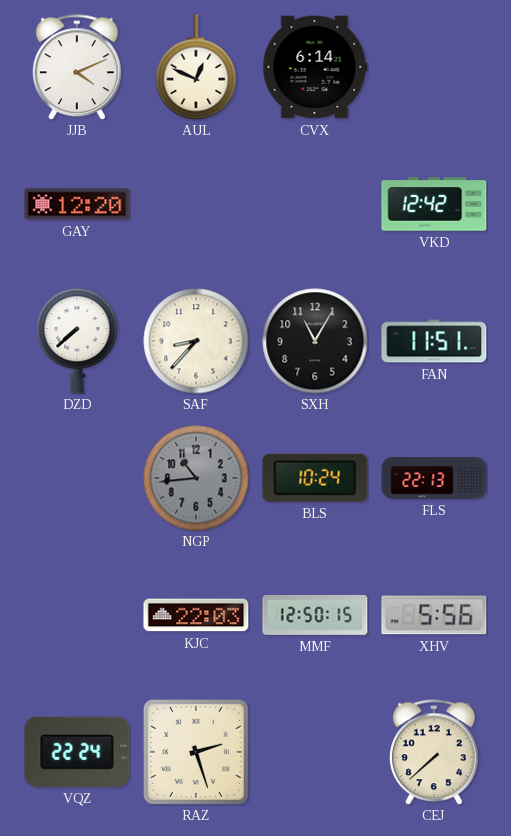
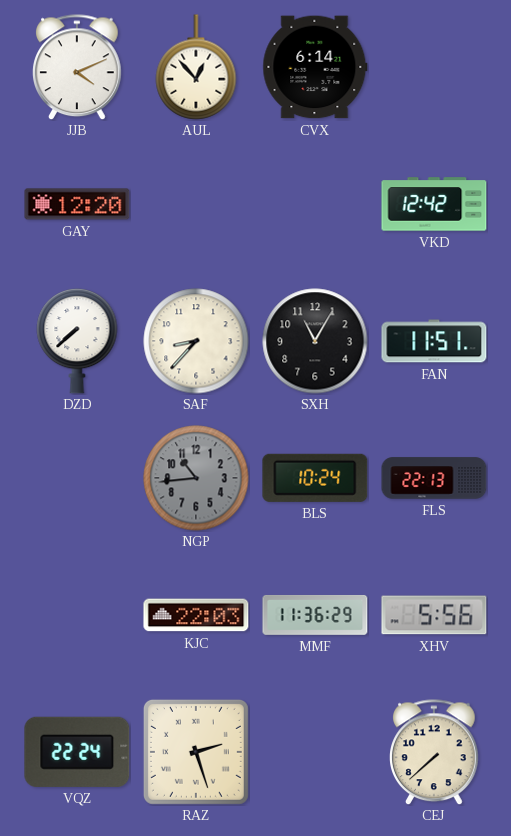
AUL: 12:49 -> 12:53
MMF: 12:50 -> 11:36
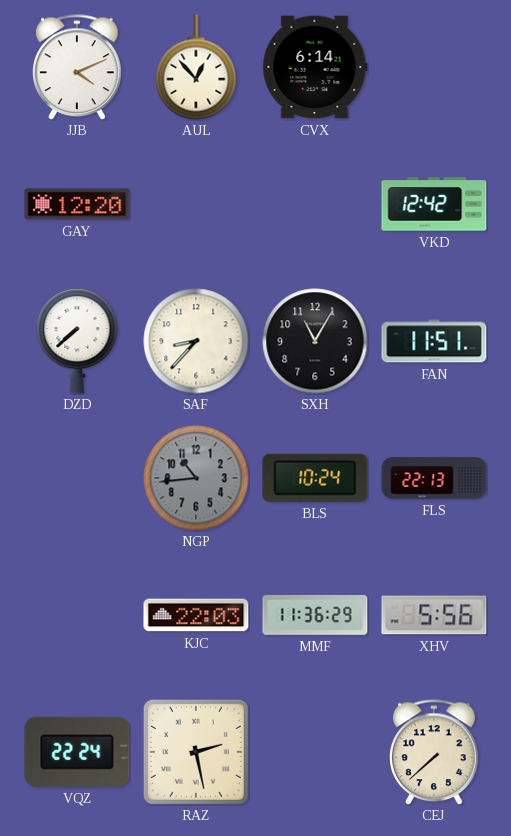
RAZ: 2:27 -> 2:28
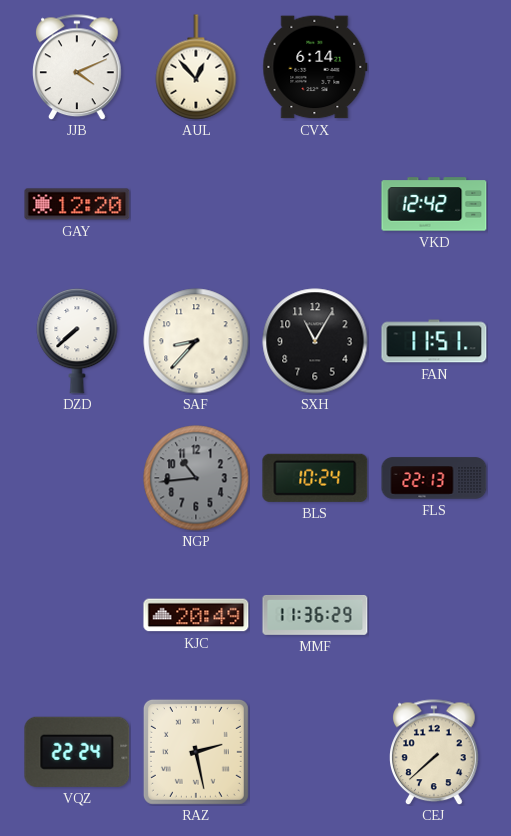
KJC: 22:03 -> 20:49
XHV: 5:56 -> none
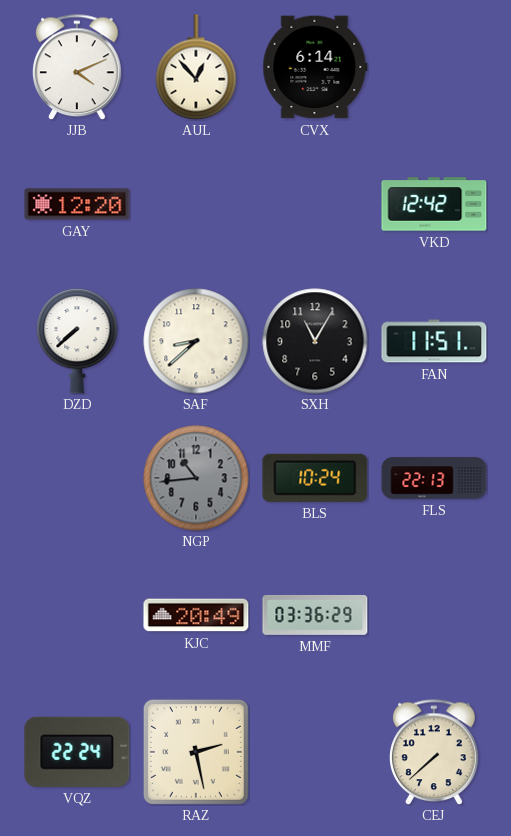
SAF: 8:37 -> 8:38
MMF: 11:36 -> 03:36
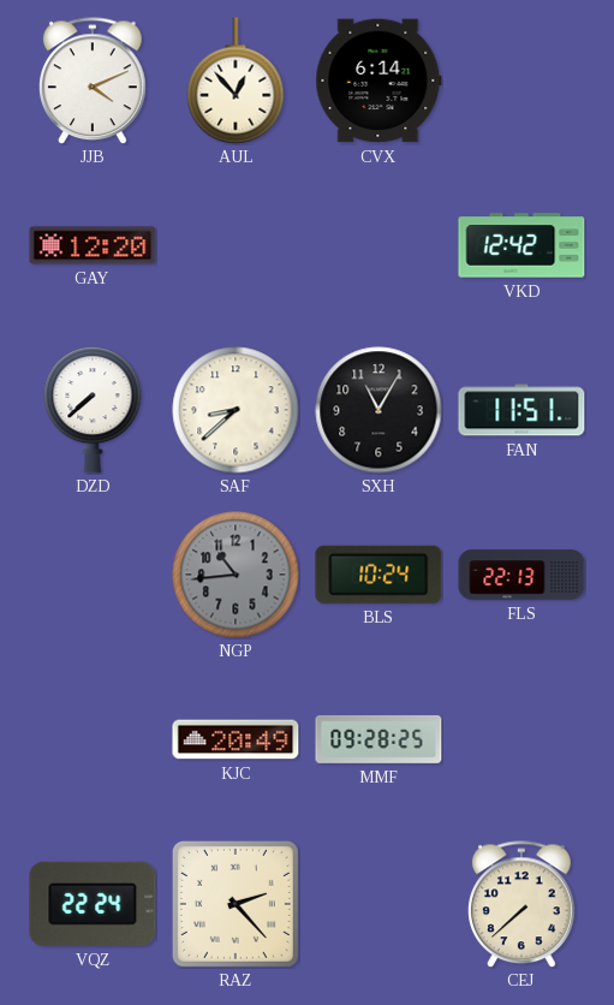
MMF: 03:36 -> 09:28
RAZ: 2:28 -> 2:23
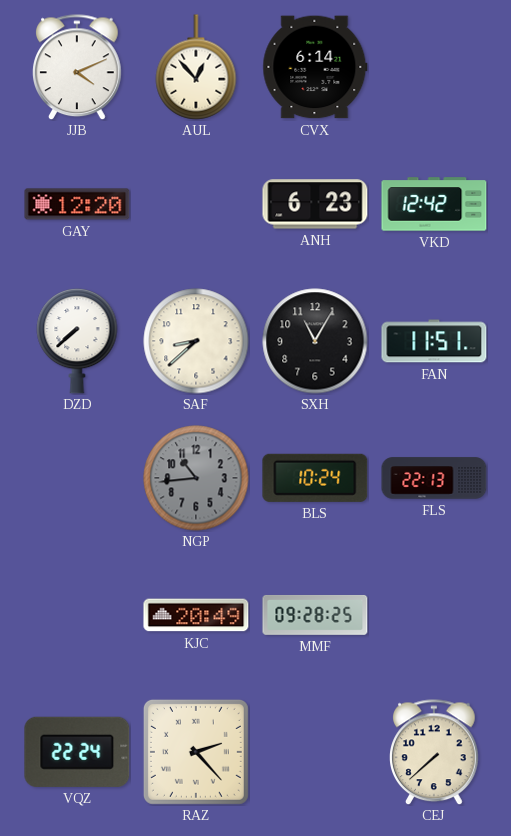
ANH: none -> 6:23
